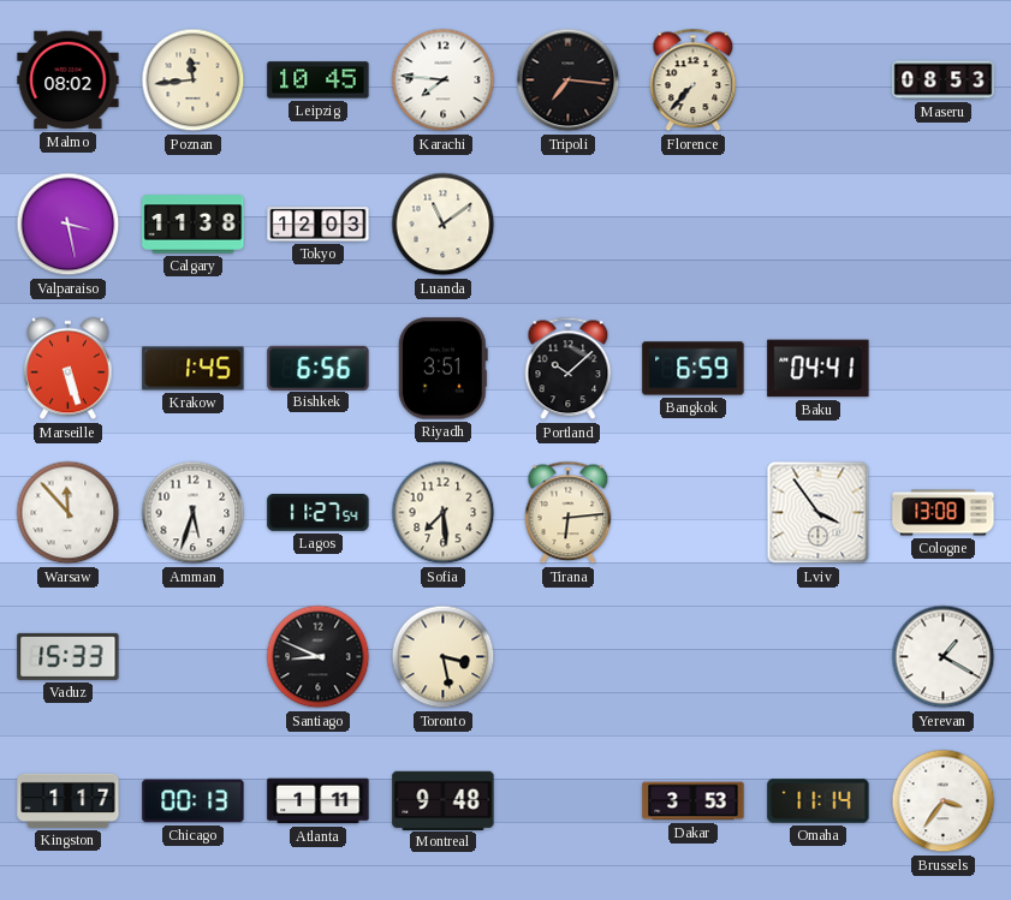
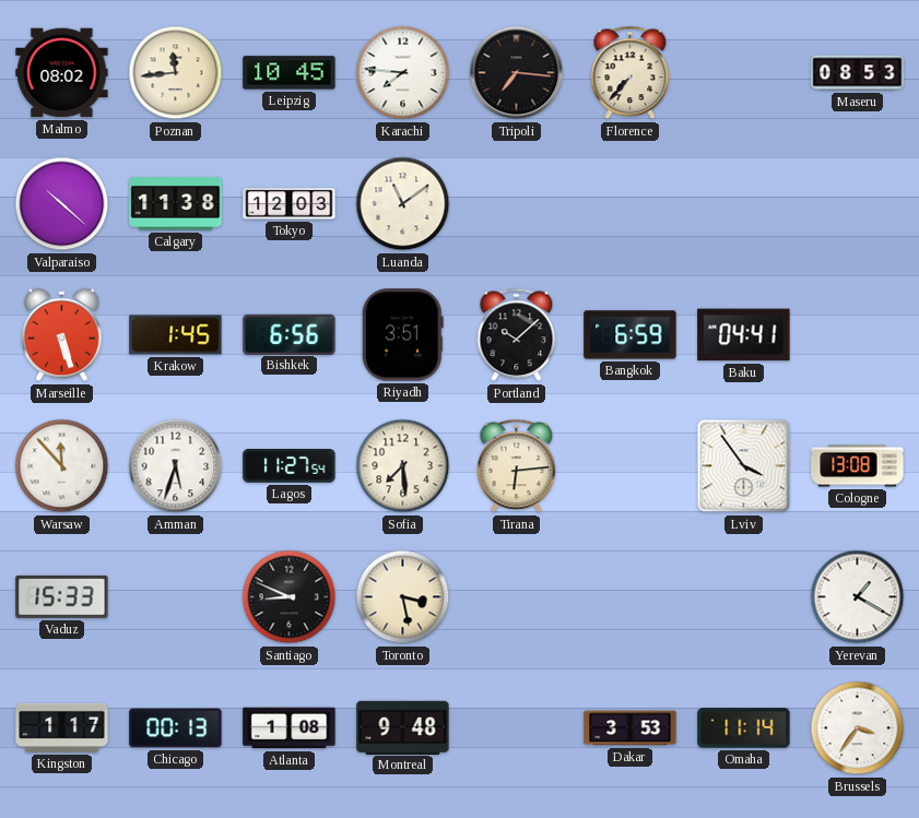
Valparaiso: 3:28 -> 10:22
Atlanta: 1:11 -> 1:08
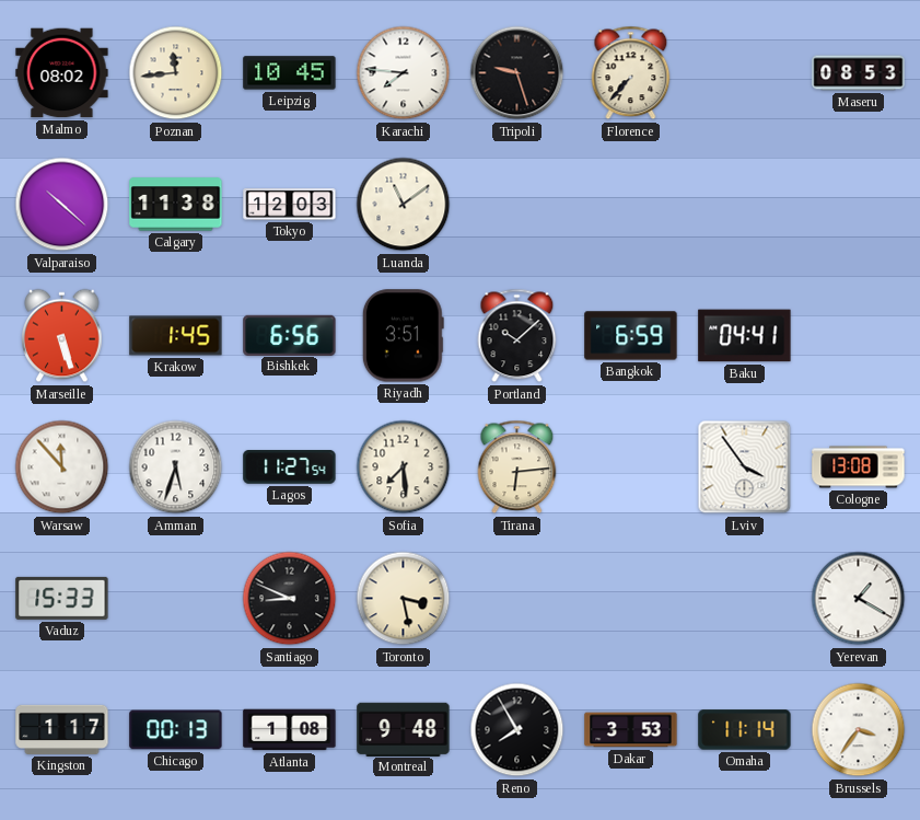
Tripoli: 7:16 -> 9:27
Reno: none -> 7:55
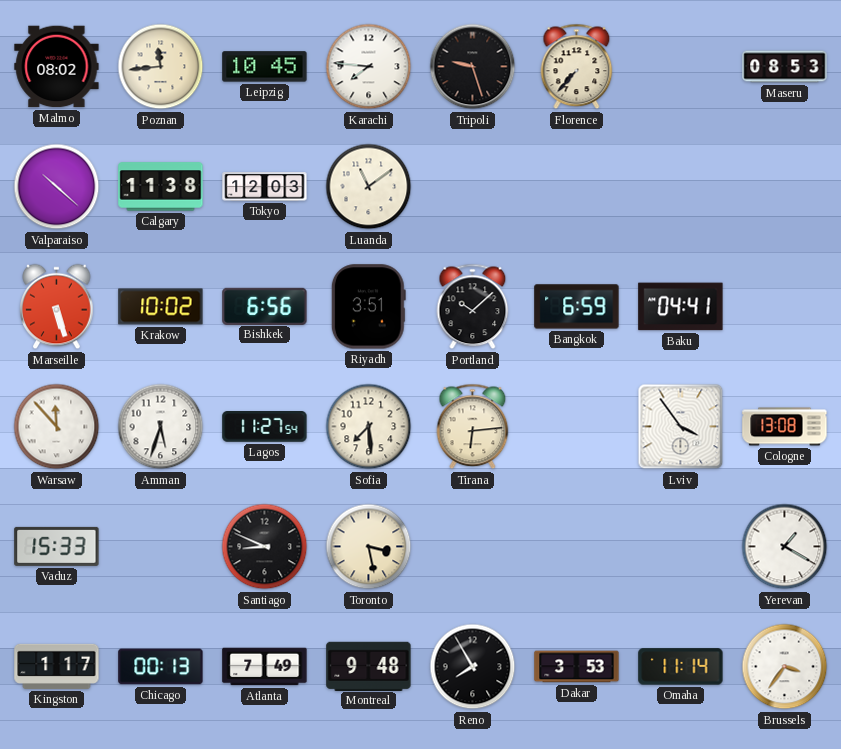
Krakow: 1:45 -> 10:02
Atlanta: 1:08 -> 7:49
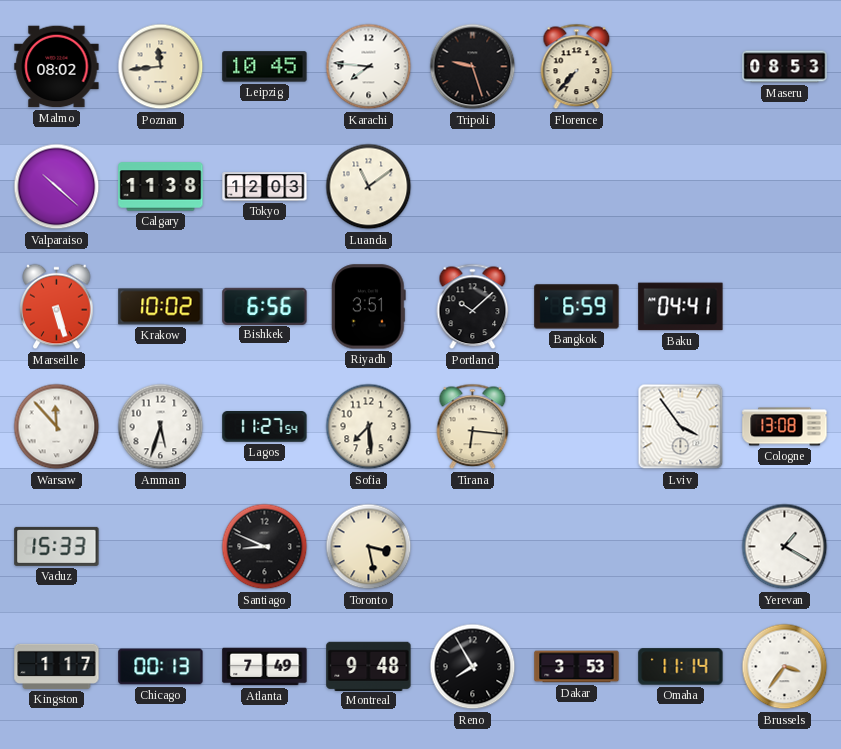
Tirana: 6:14 -> 6:16
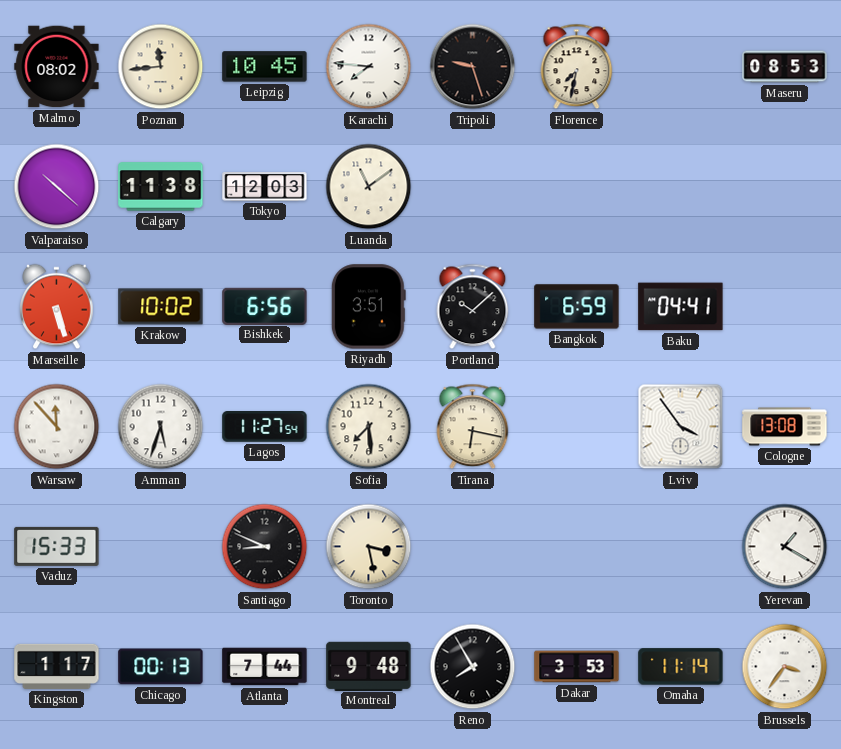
Florence: 7:37 -> 7:32
Tirana: 6:16 -> 6:17
Atlanta: 7:49 -> 7:44
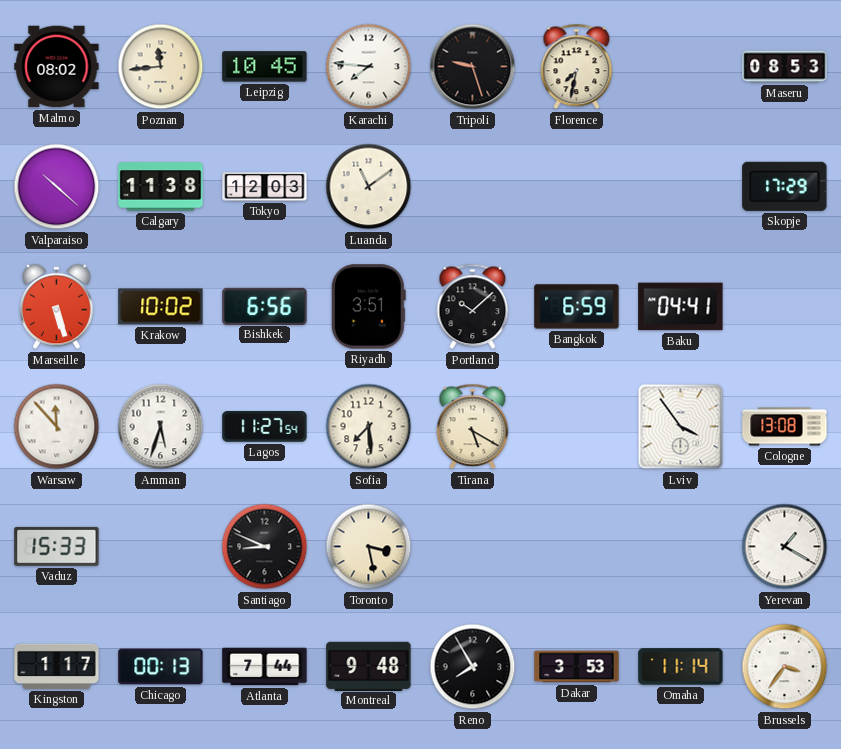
Skopje: none -> 17:29
Tirana: 6:17 -> 5:20
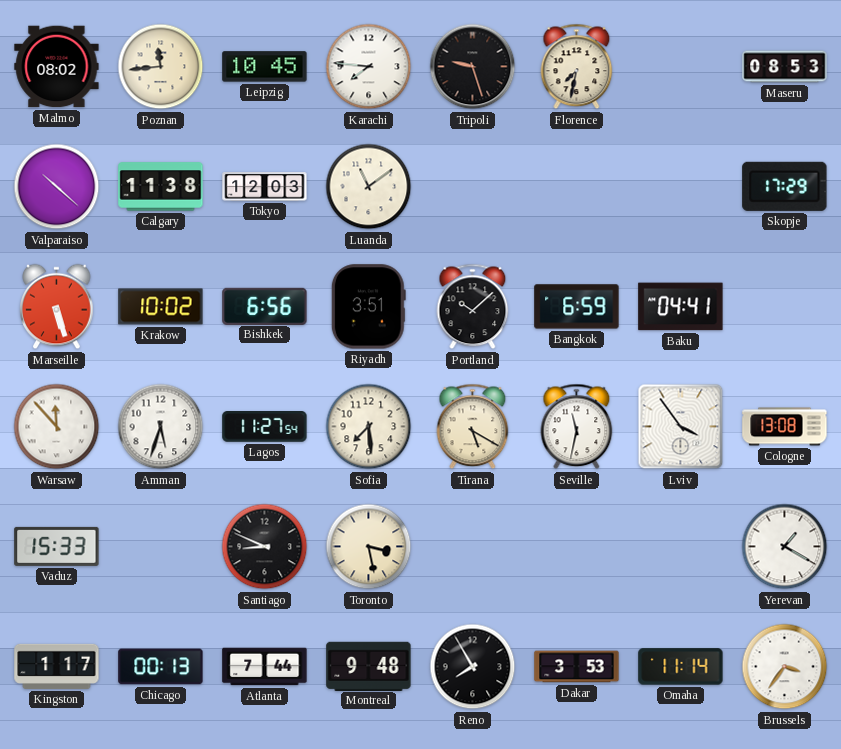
Seville: none -> 11:32
